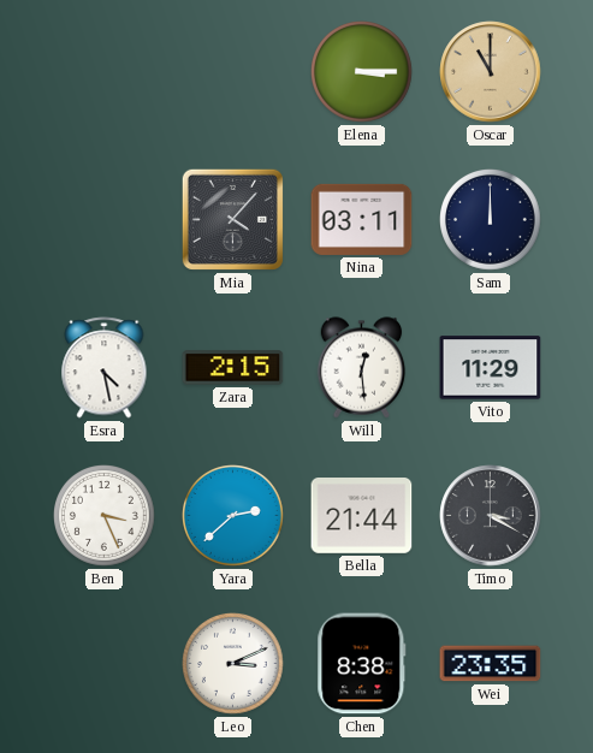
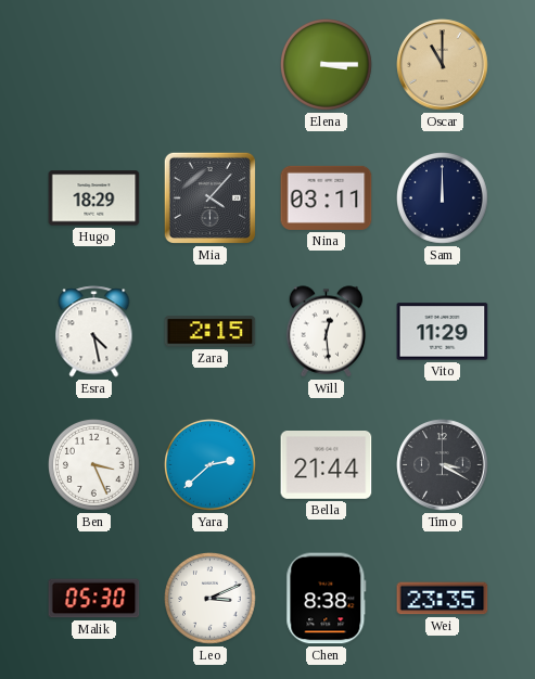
Hugo: none -> 18:29
Malik: none -> 05:30
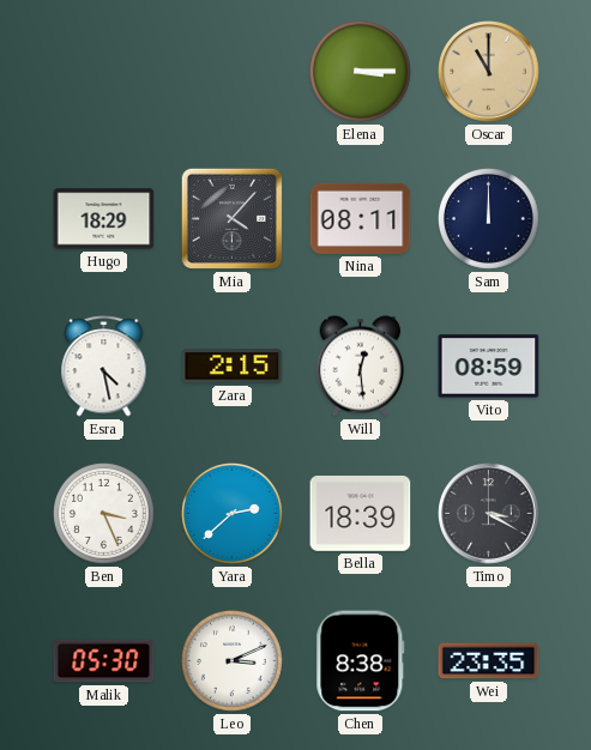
Nina: 03:11 -> 08:11
Vito: 11:29 -> 08:59
Bella: 21:44 -> 18:39
